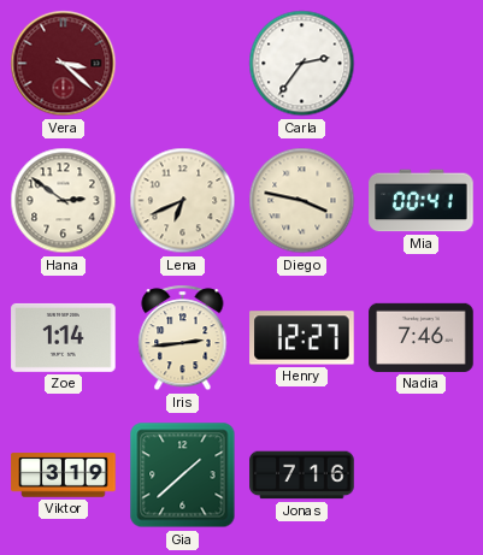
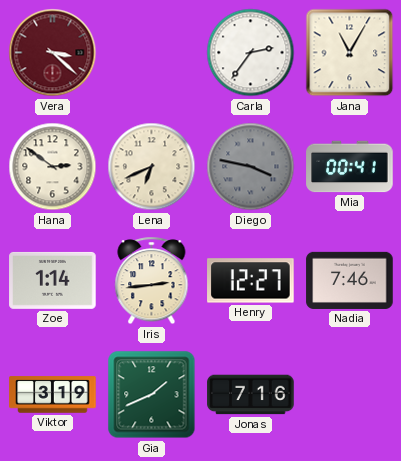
Jana: none -> 11:05
Diego dial: cream -> grey
Gia: 1:38 -> 1:41
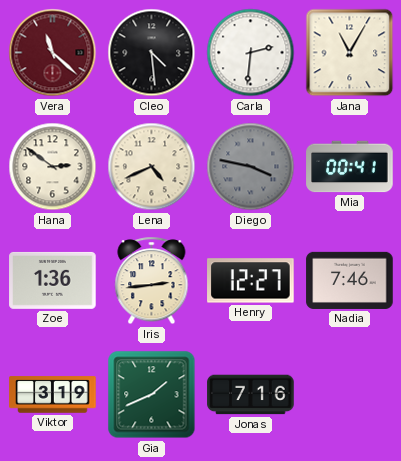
Vera: 3:22 -> 11:22
Cleo: none -> 4:29
Carla: 2:36 -> 2:31
Lena: 6:41 -> 4:41
Zoe: 1:14 -> 1:36
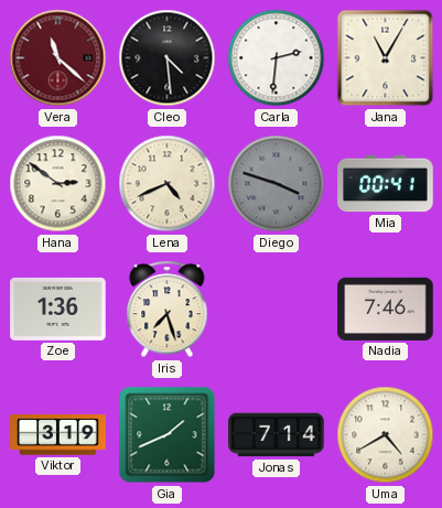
Diego: 3:47 -> 3:48
Iris: 2:44 -> 7:27
Henry: 12:27 -> none
Jonas: 7:16 -> 7:14
Uma: none -> 4:40
